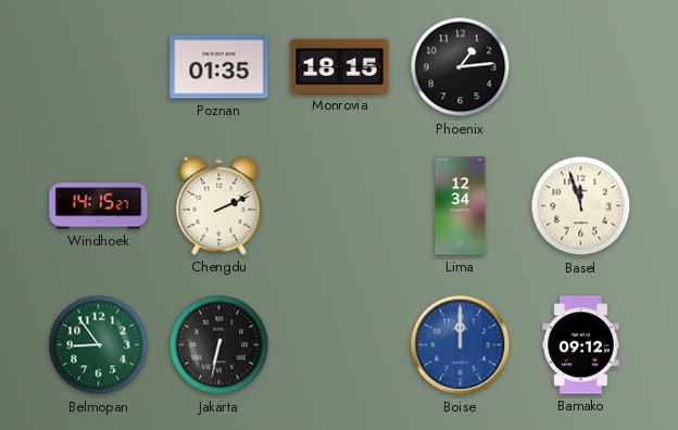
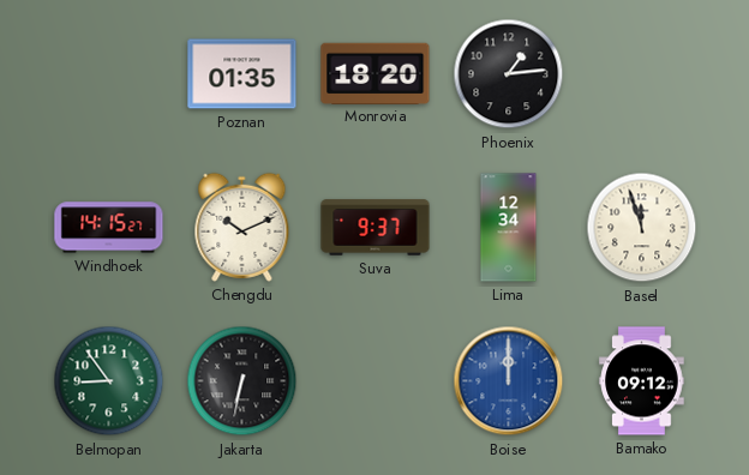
Monrovia: 18:15 -> 18:20
Chengdu: 2:11 -> 10:11
Suva: none -> 9:37
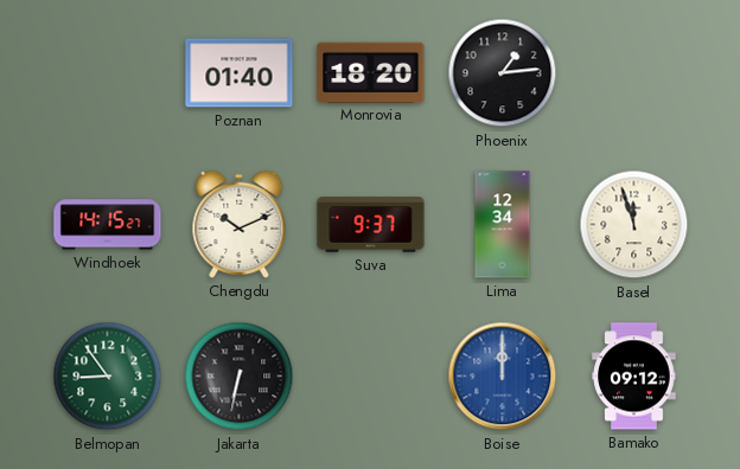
Poznan: 01:35 -> 01:40
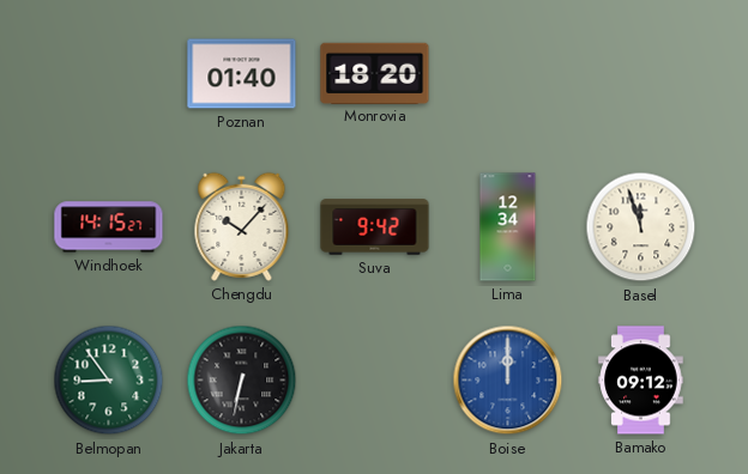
Phoenix: 1:14 -> none
Chengdu: 10:11 -> 10:07
Suva: 9:37 -> 9:42
